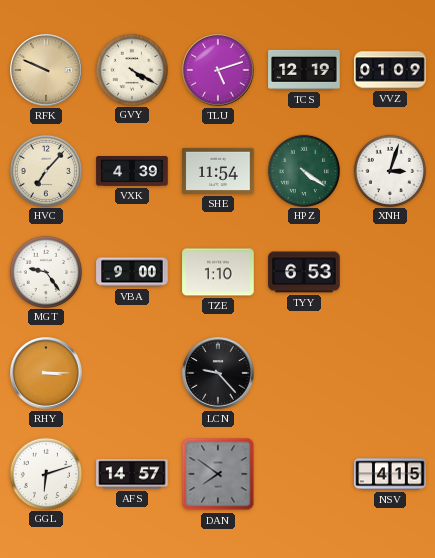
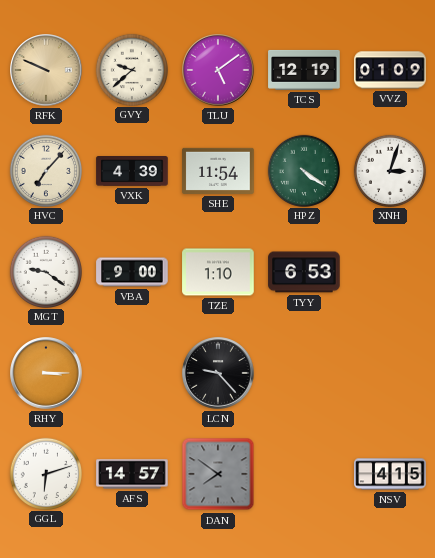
GVY: 4:20 -> 9:38
TLU: 5:12 -> 5:09
MGT: 9:24 -> 9:21
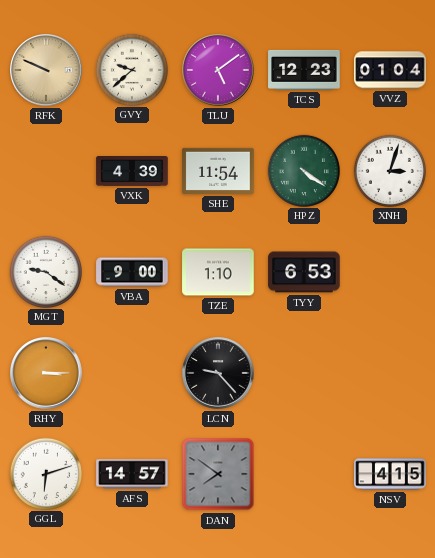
TCS: 12:19 -> 12:23
VVZ: 01:09 -> 01:04
HVC: 7:07 -> none
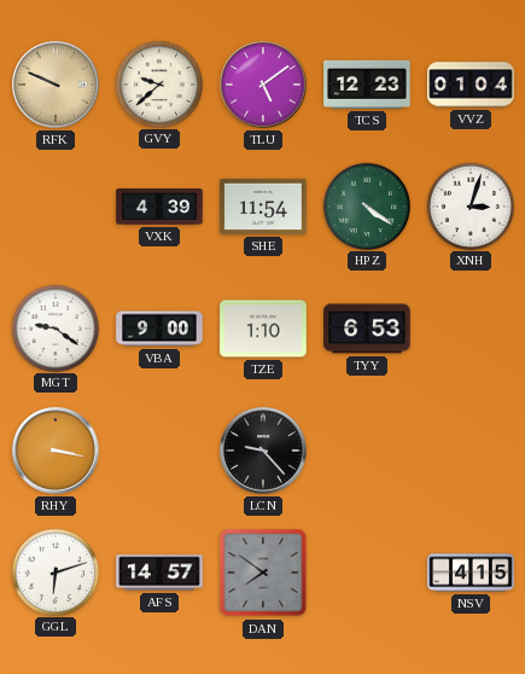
RHY: 3:15 -> 3:17
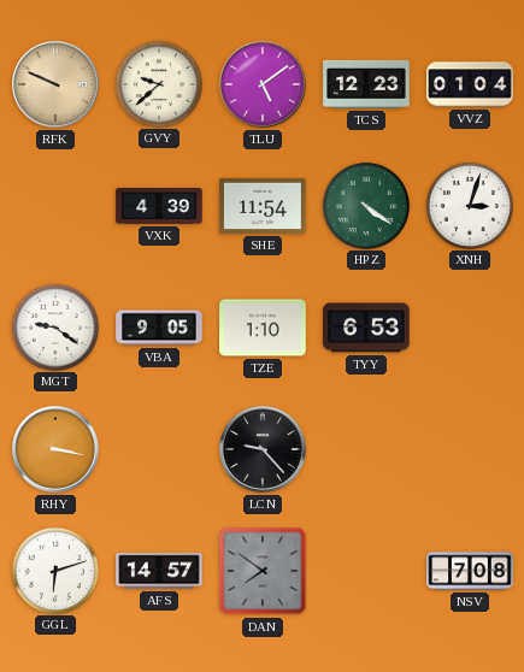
VBA: 9:00 -> 9:05
NSV: 4:15 -> 7:08
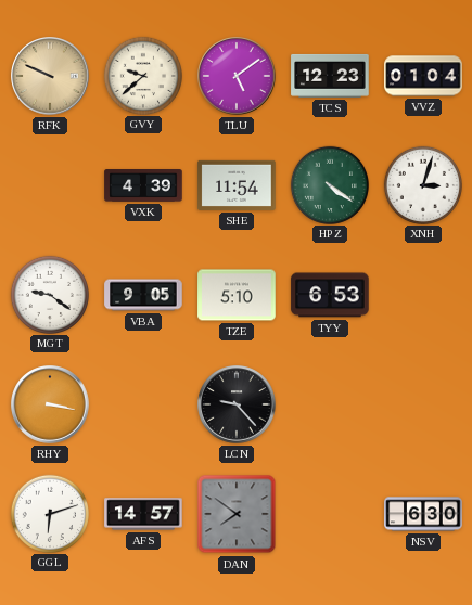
TZE: 1:10 -> 5:10
NSV: 7:08 -> 6:30
